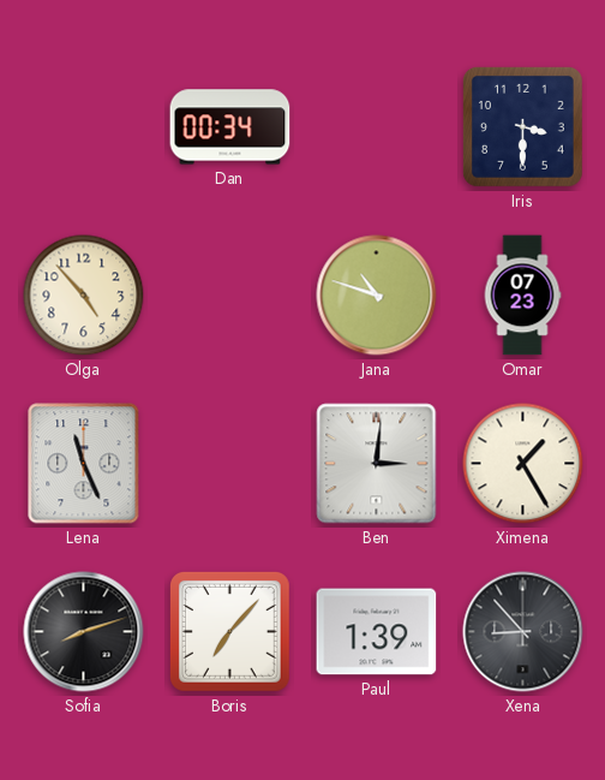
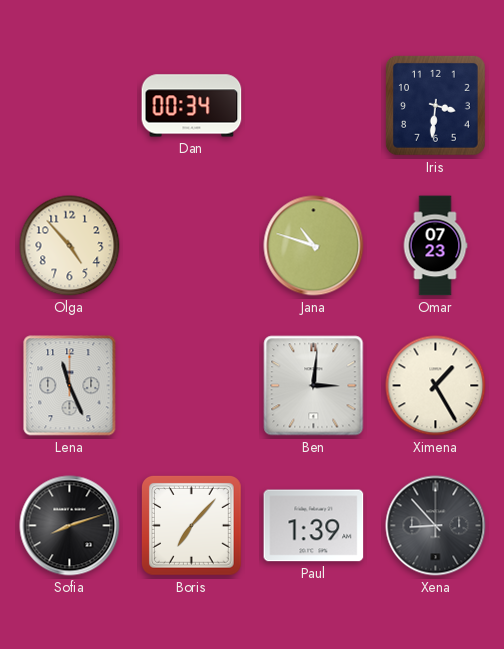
Iris: 3:30 -> 3:31
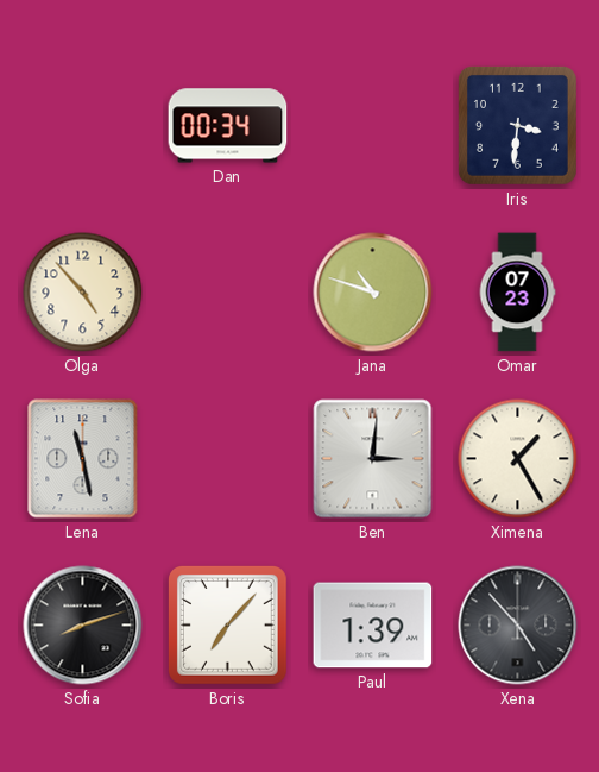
Lena: 11:26 -> 11:28
Xena: 8:53 -> 4:53
